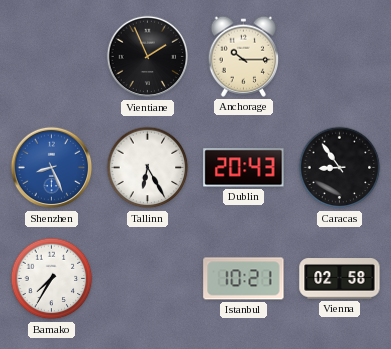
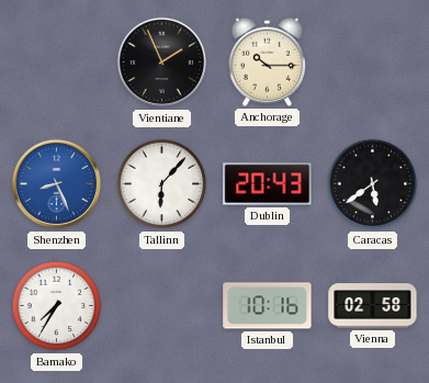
Tallinn: 6:25 -> 6:07
Caracas: 8:54 -> 5:39
Istanbul: 10:21 -> 10:16
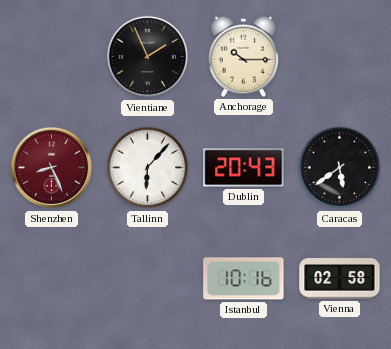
Shenzhen dial: blue -> burgundy
Bamako: 7:35 -> none
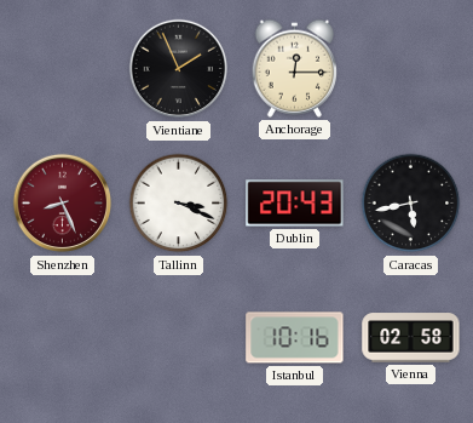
Anchorage: 10:15 -> 12:15
Tallinn: 6:07 -> 3:19
Caracas: 5:39 -> 5:43
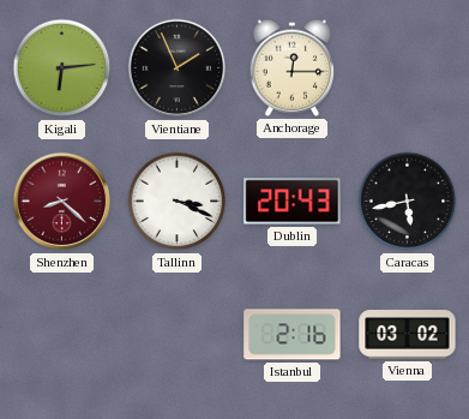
Kigali: none -> 6:14
Shenzhen: 8:26 -> 8:22
Istanbul: 10:16 -> 2:16
Vienna: 02:58 -> 03:02
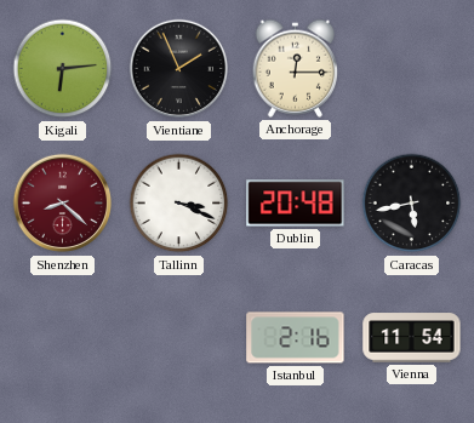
Dublin: 20:43 -> 20:48
Vienna: 03:02 -> 11:54
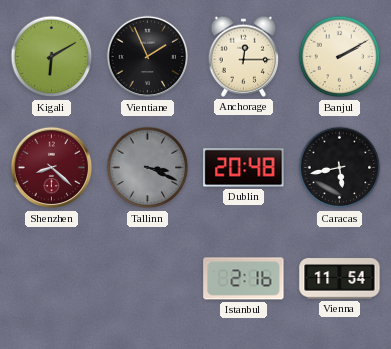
Kigali: 6:14 -> 6:10
Banjul: none -> 2:10
Tallinn dial: white -> grey
